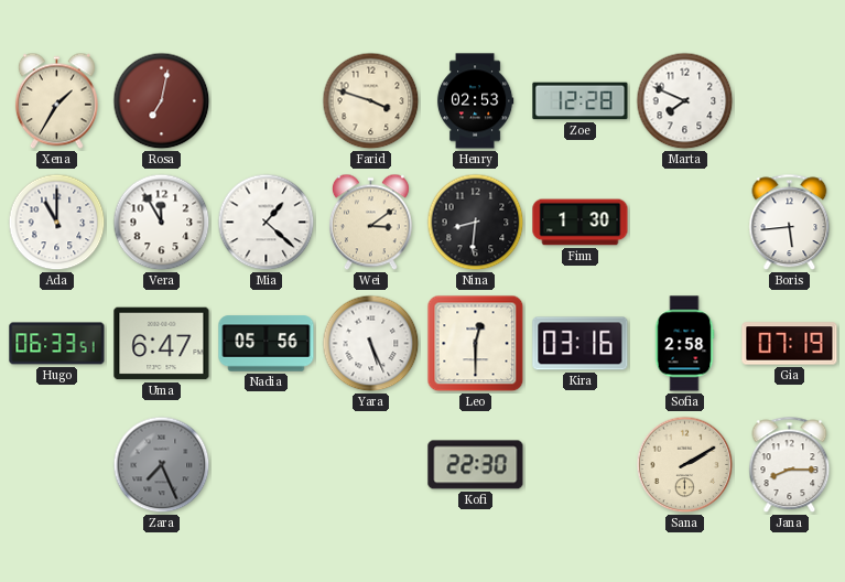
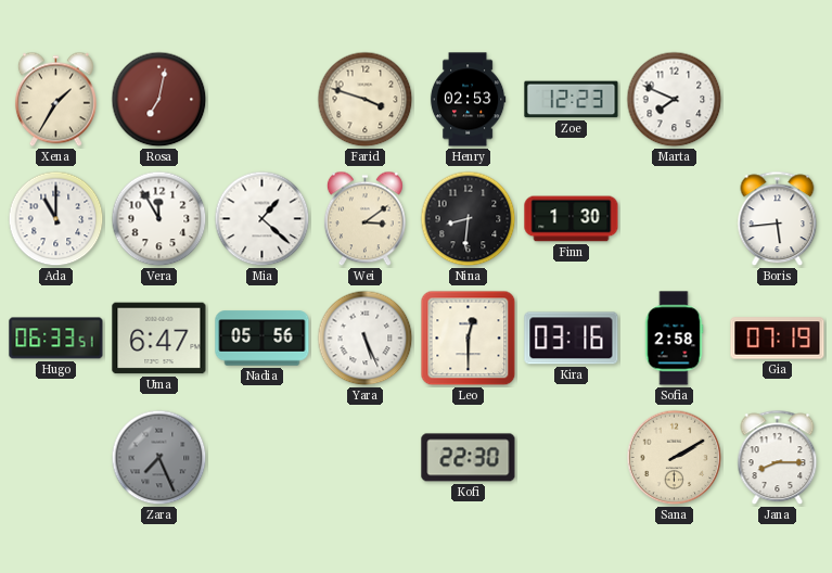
Zoe: 12:28 -> 12:23
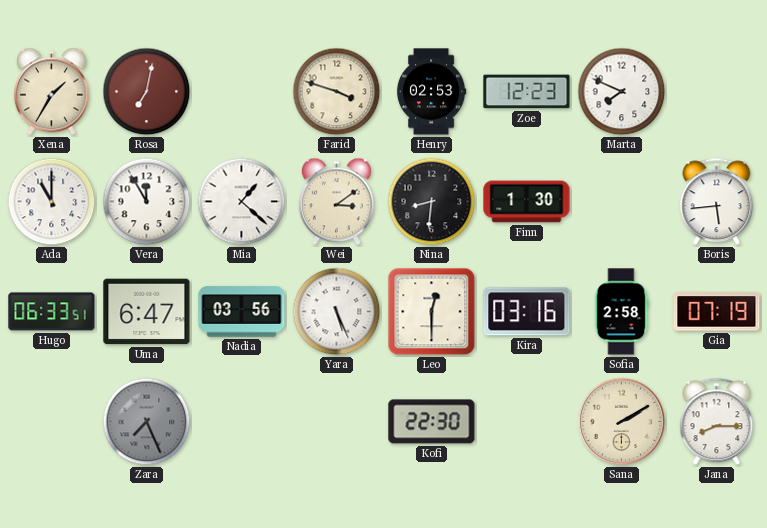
Nadia: 05:56 -> 03:56
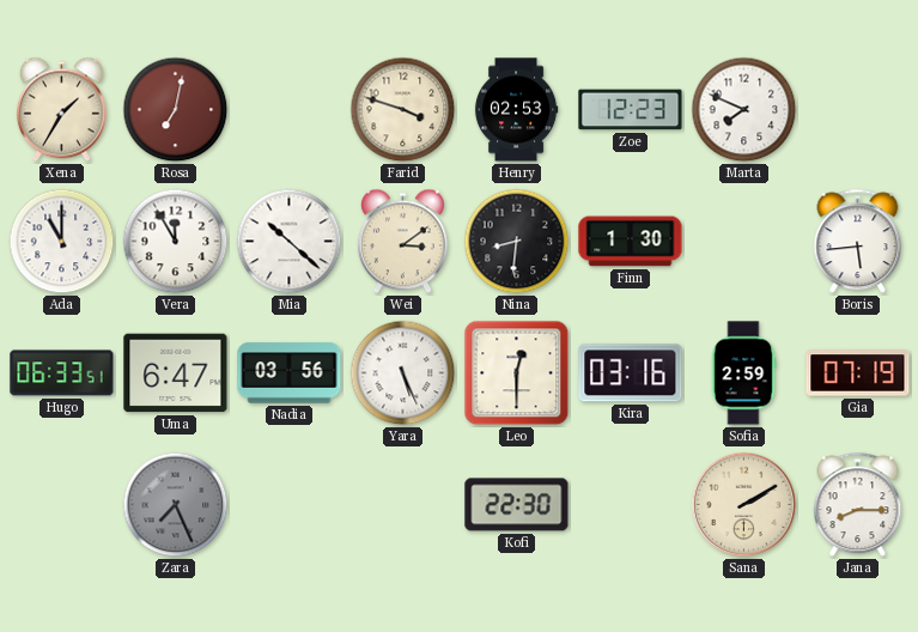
Mia: 1:22 -> 10:22
Sofia: 2:58 -> 2:59
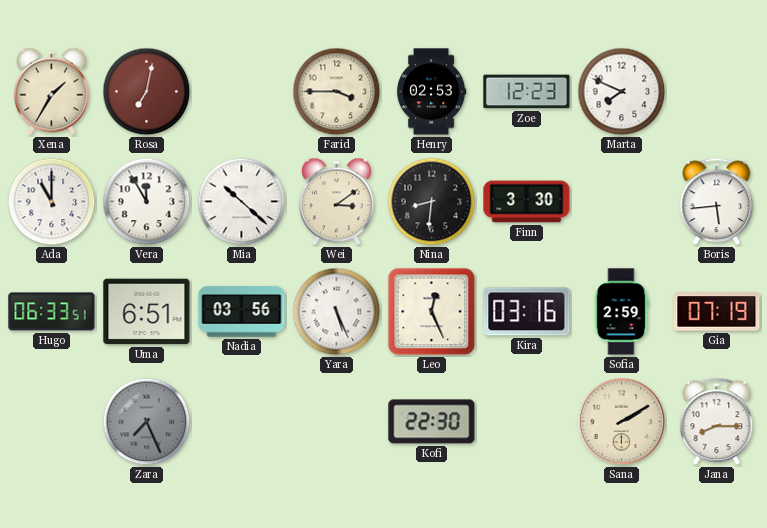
Farid: 3:48 -> 3:45
Finn: 1:30 -> 3:30
Uma: 6:47 -> 6:51
Leo: 12:30 -> 12:26
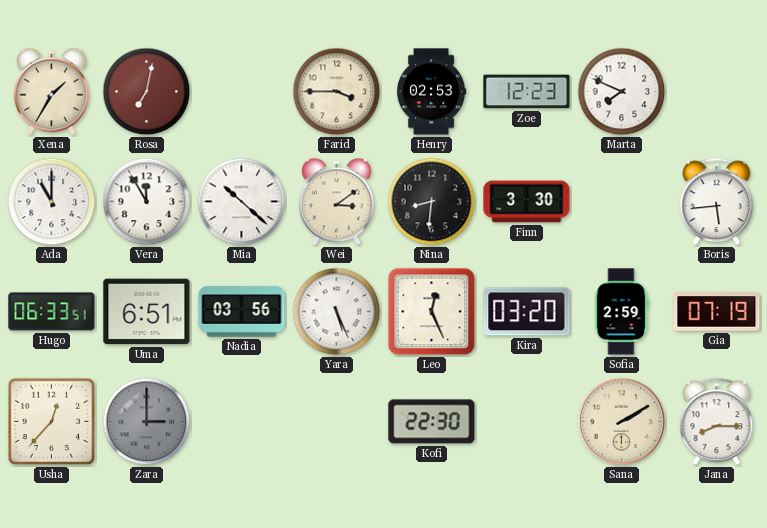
Kira: 03:16 -> 03:20
Usha: none -> 12:37
Zara: 7:26 -> 3:00
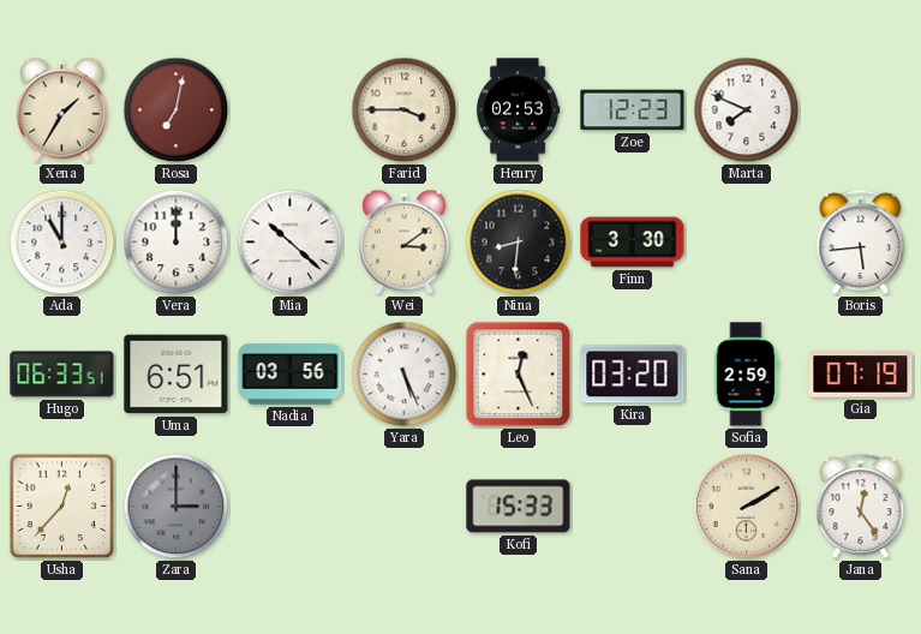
Vera: 11:55 -> 12:00
Kofi: 22:30 -> 15:33
Jana: 8:15 -> 12:24
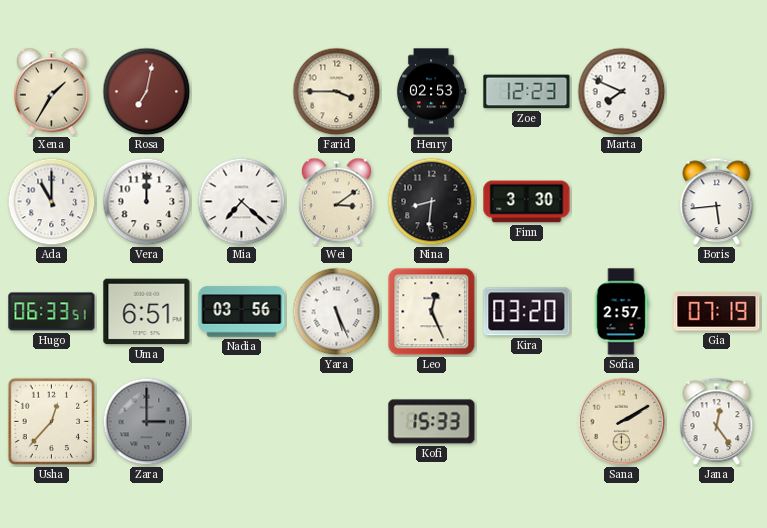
Mia: 10:22 -> 7:22
Sofia: 2:59 -> 2:57
